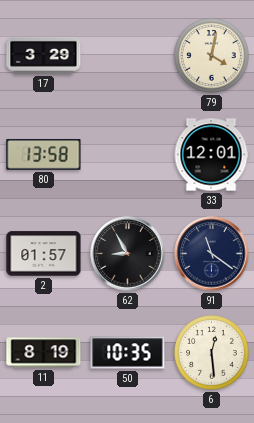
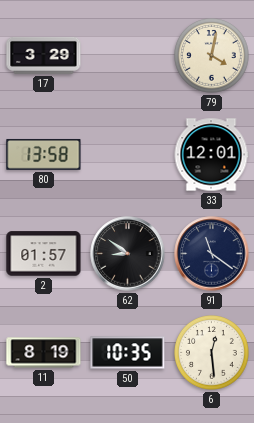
62: 8:55 -> 8:51
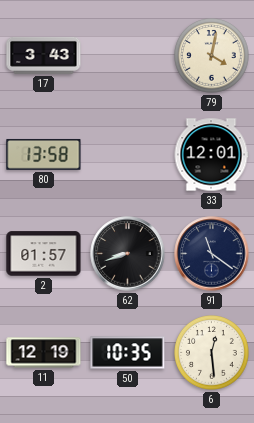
17: 3:29 -> 3:43
62: 8:51 -> 8:42
11: 8:19 -> 12:19
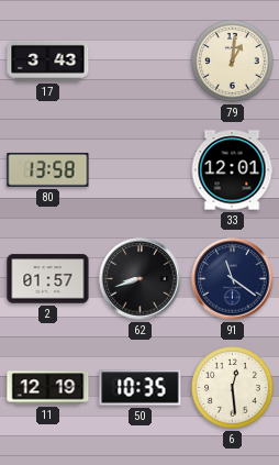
79: 4:02 -> 1:01
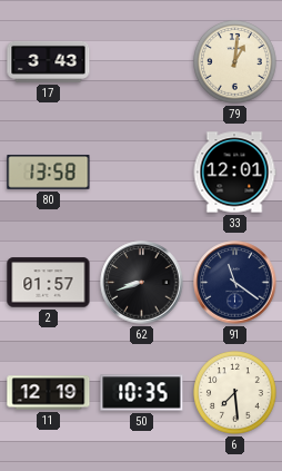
6: 12:29 -> 7:29
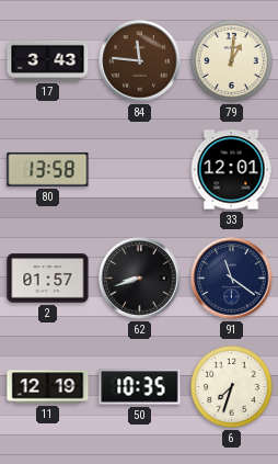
84: none -> 11:46
6: 7:29 -> 7:33
